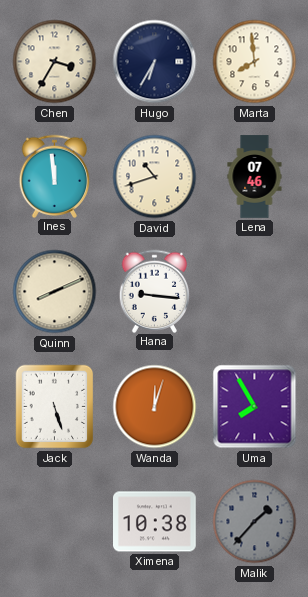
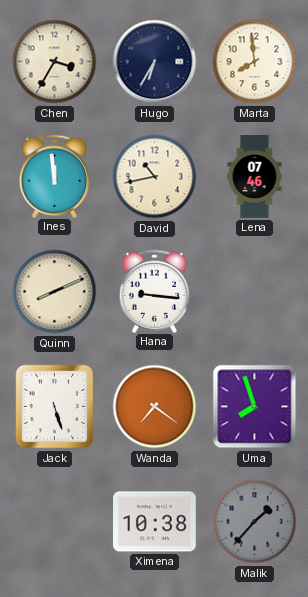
David: 10:42 -> 10:43
Wanda: 12:03 -> 7:21
Uma: 7:55 -> 7:57
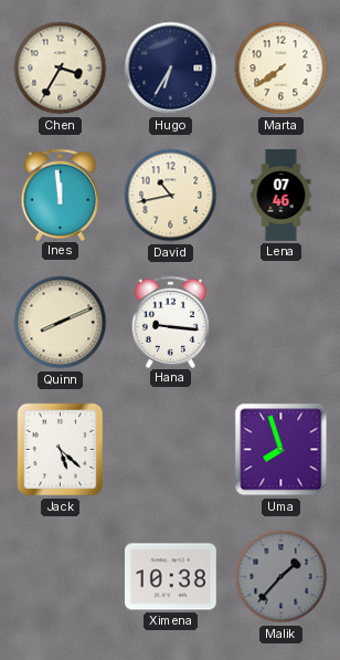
Marta: 7:59 -> 7:39
Jack: 5:27 -> 5:22
Wanda: 7:21 -> none
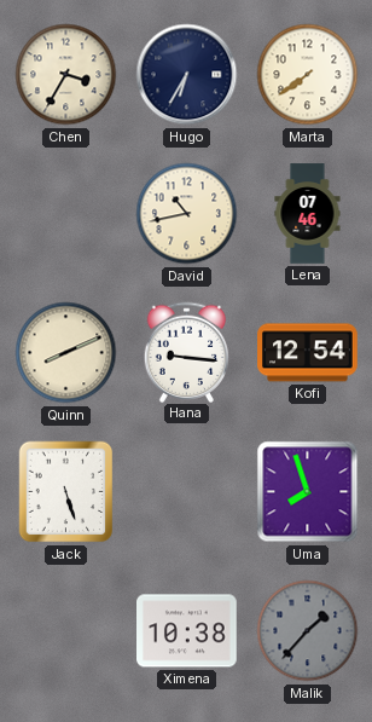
Ines: 11:59 -> none
Kofi: none -> 12:54
Jack: 5:22 -> 5:27
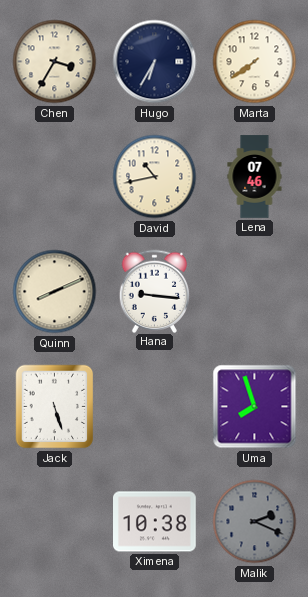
Kofi: 12:54 -> none
Malik: 1:37 -> 2:19
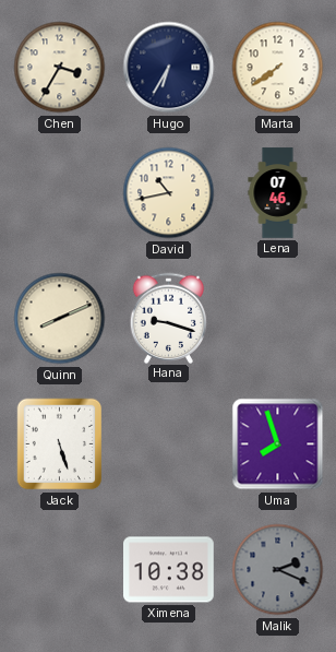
Hana: 9:16 -> 9:18
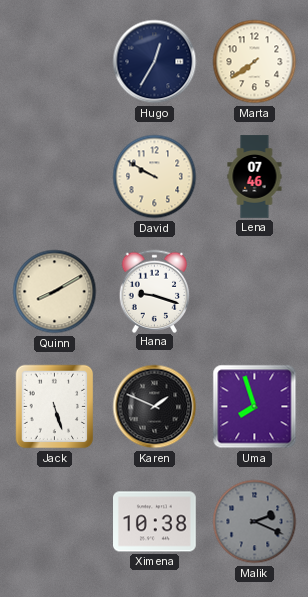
Chen: 3:35 -> none
Hugo: 6:35 -> 12:35
David: 10:43 -> 9:50
Quinn: 8:11 -> 8:10
Karen: none -> 1:49
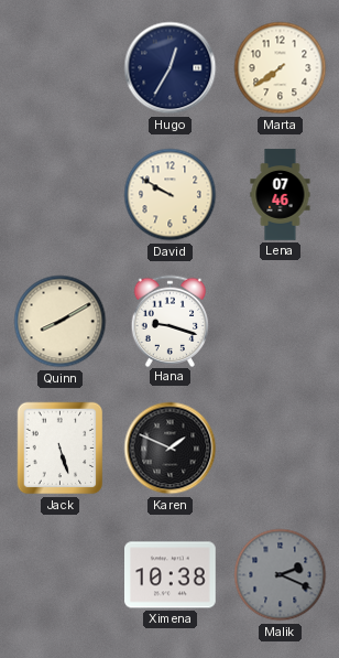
Uma: 7:57 -> none
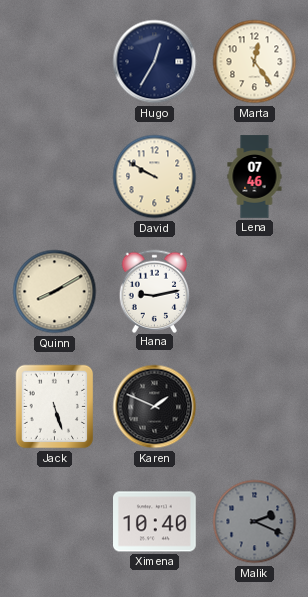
Marta: 7:39 -> 12:24
Hana: 9:18 -> 9:13
Ximena: 10:38 -> 10:40
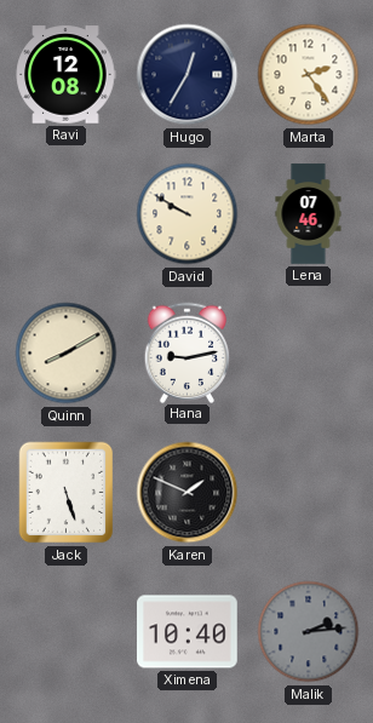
Ravi: none -> 12:08
Marta: 12:24 -> 2:24
Malik: 2:19 -> 2:14
